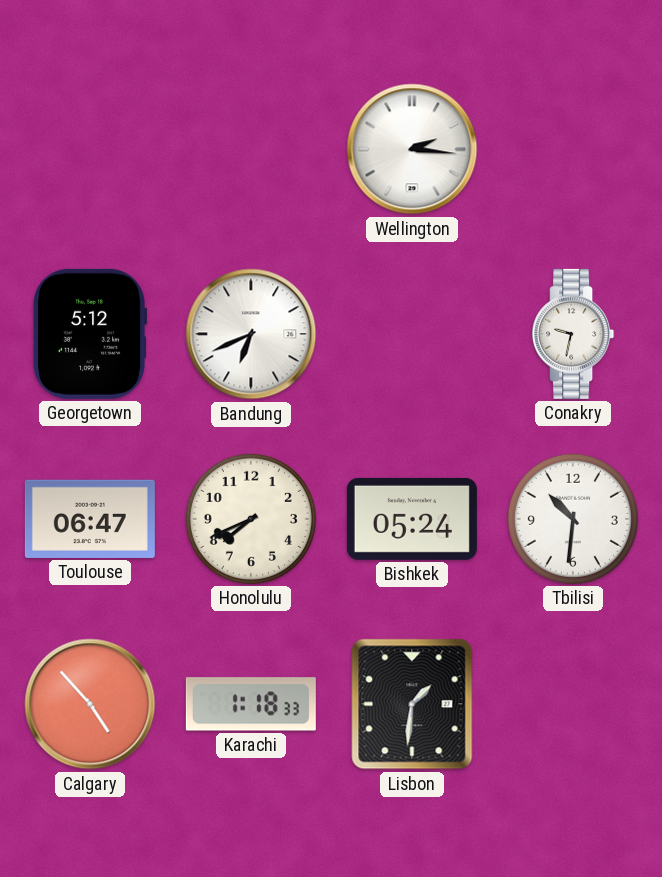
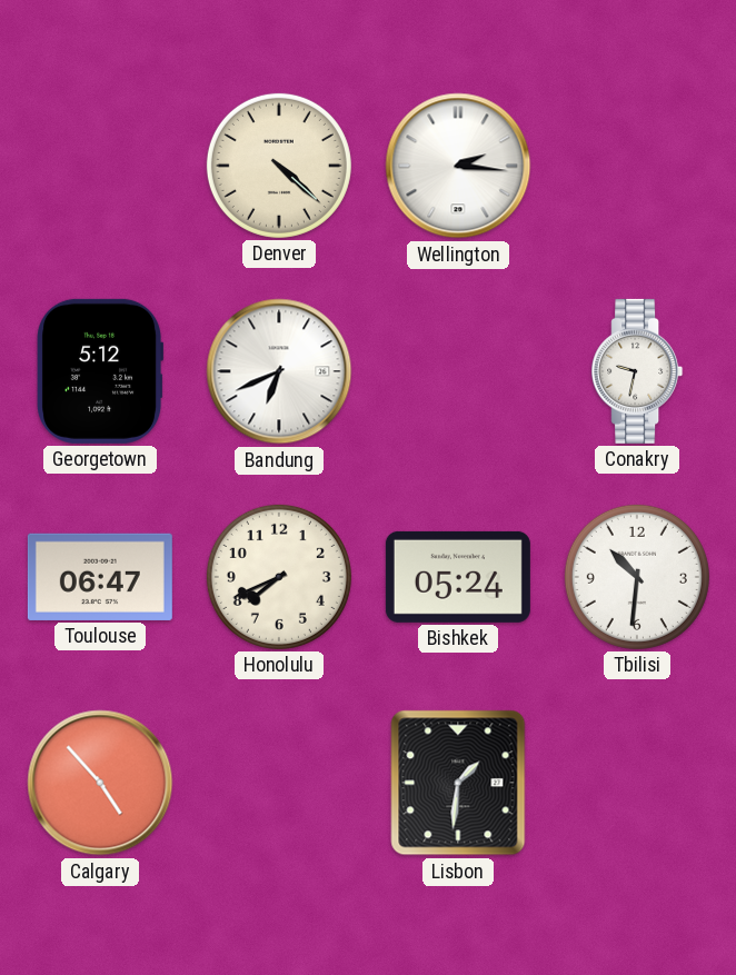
Denver: none -> 4:22
Karachi: 1:18 -> none
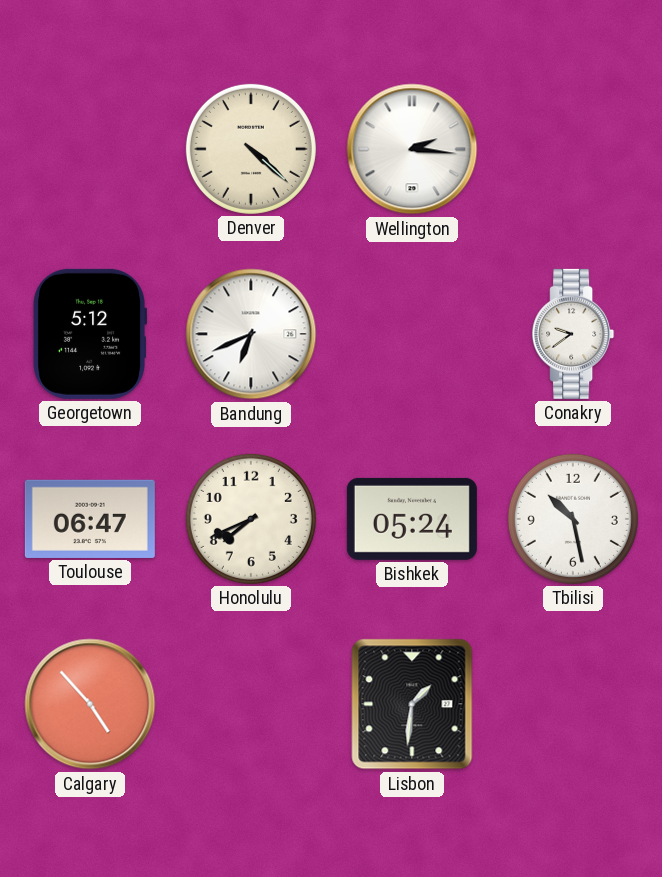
Conakry: 9:32 -> 9:39
Tbilisi: 10:31 -> 10:28
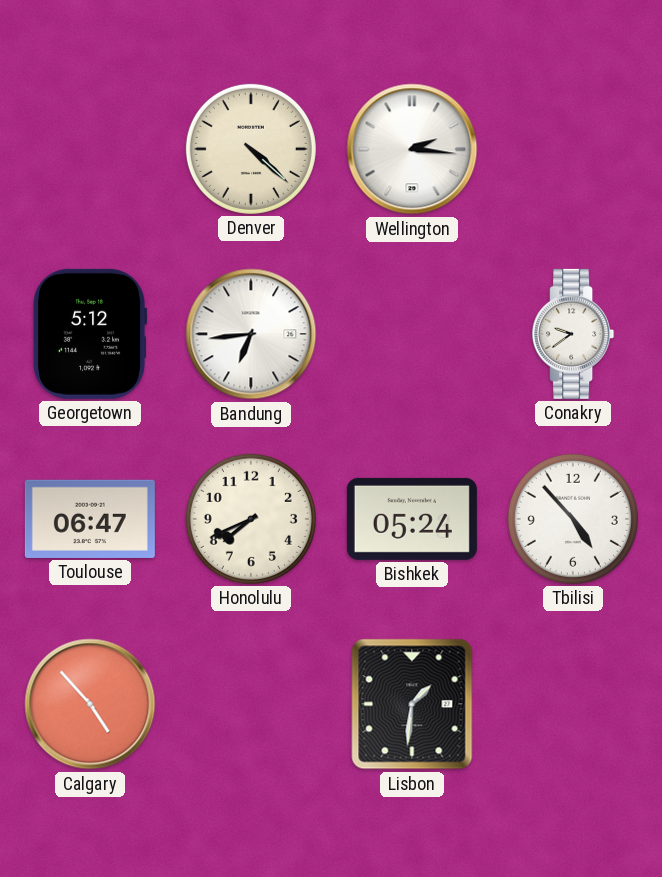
Bandung: 6:41 -> 6:44
Tbilisi: 10:28 -> 4:53
